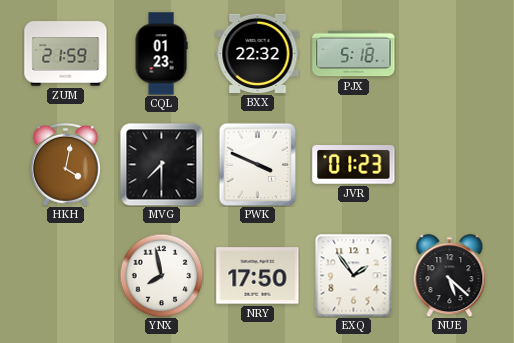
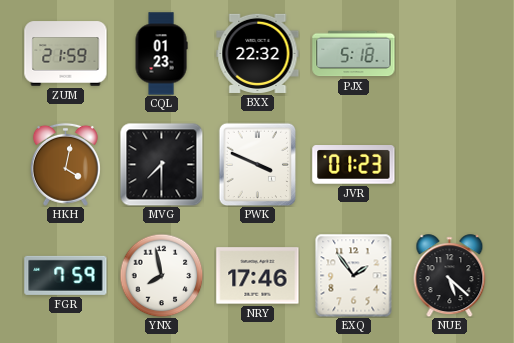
FGR: none -> 7:59
NRY: 17:50 -> 17:46
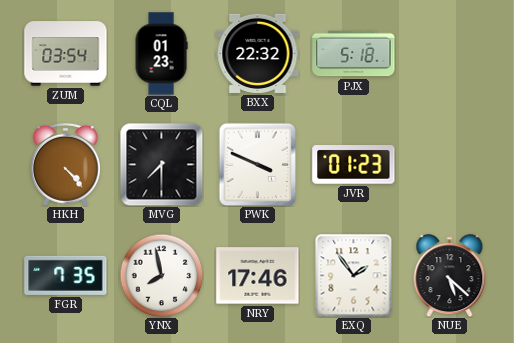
ZUM: 21:59 -> 03:54
HKH: 4:02 -> 4:23
FGR: 7:59 -> 7:35
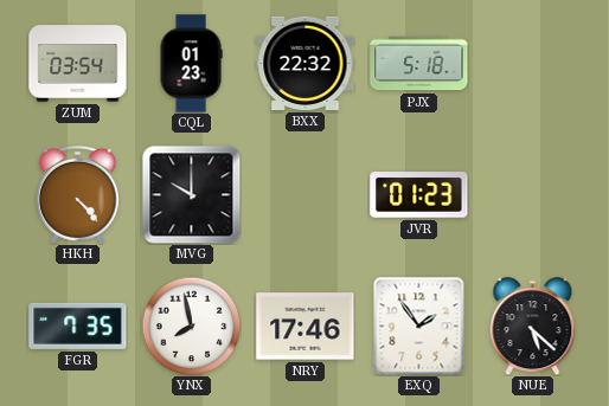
MVG: 7:30 -> 10:00
PWK: 3:49 -> none
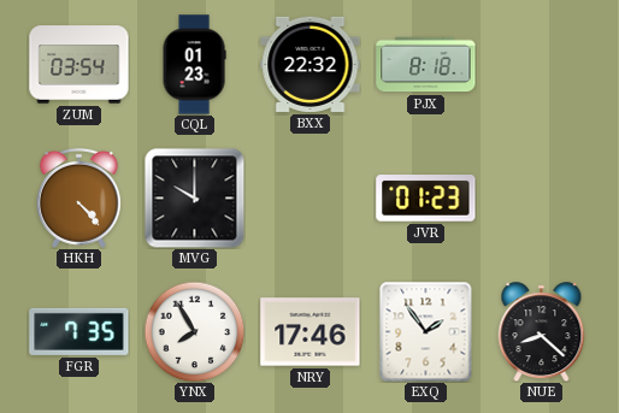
PJX: 5:18 -> 8:18
YNX: 7:58 -> 7:55
NUE: 5:22 -> 8:22
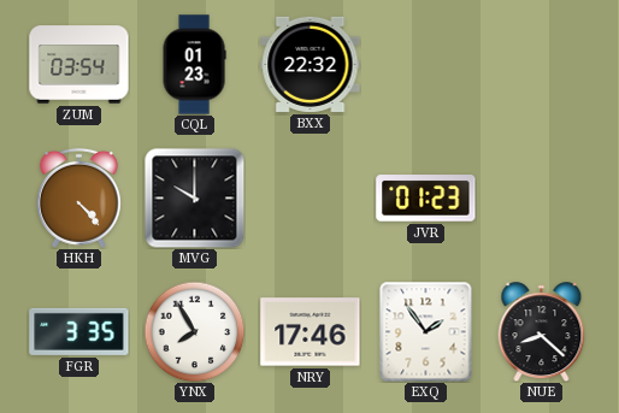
PJX: 8:18 -> none
FGR: 7:35 -> 3:35
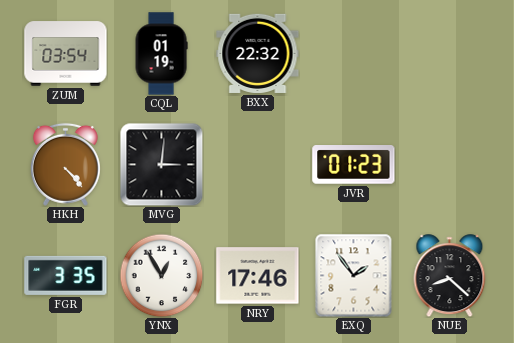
CQL: 01:23 -> 01:19
MVG: 10:00 -> 3:01
YNX: 7:55 -> 12:55
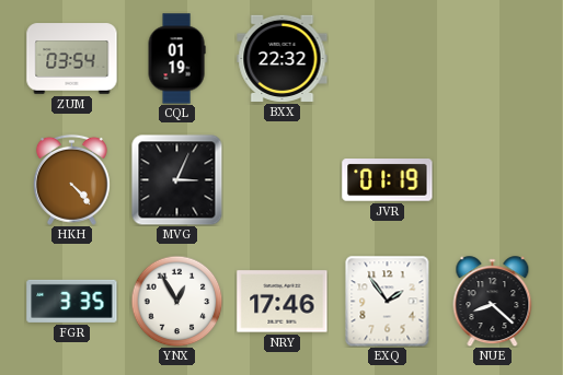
MVG: 3:01 -> 3:04
JVR: 01:23 -> 01:19
